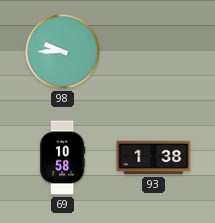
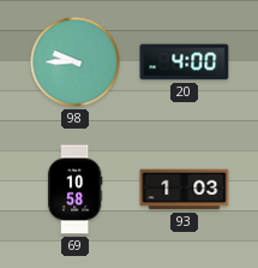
20: none -> 4:00
93: 1:38 -> 1:03
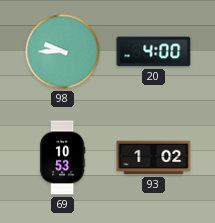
69: 10:58 -> 10:53
93: 1:03 -> 1:02
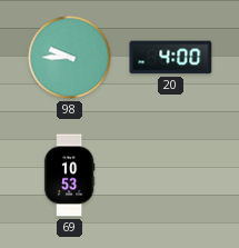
93: 1:02 -> none
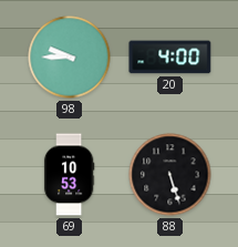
88: none -> 5:27
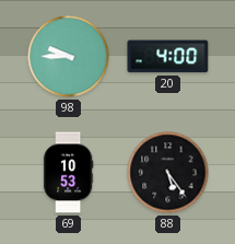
88: 5:27 -> 5:24
